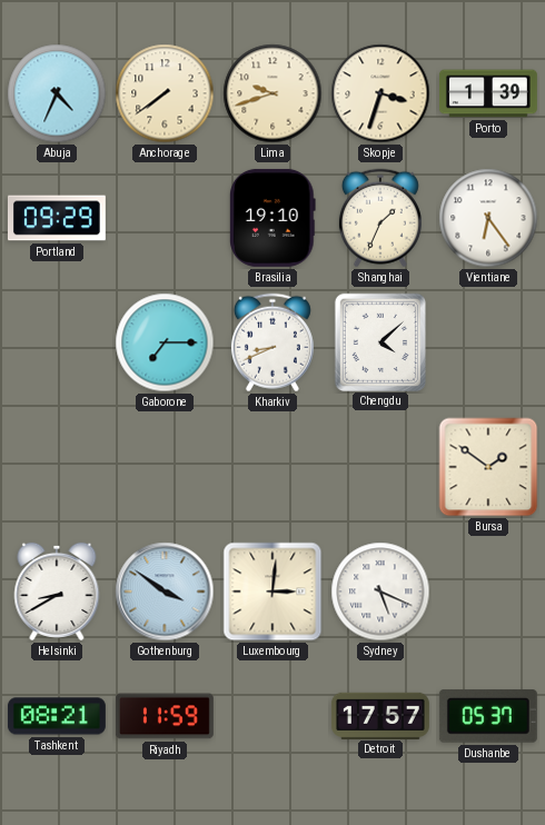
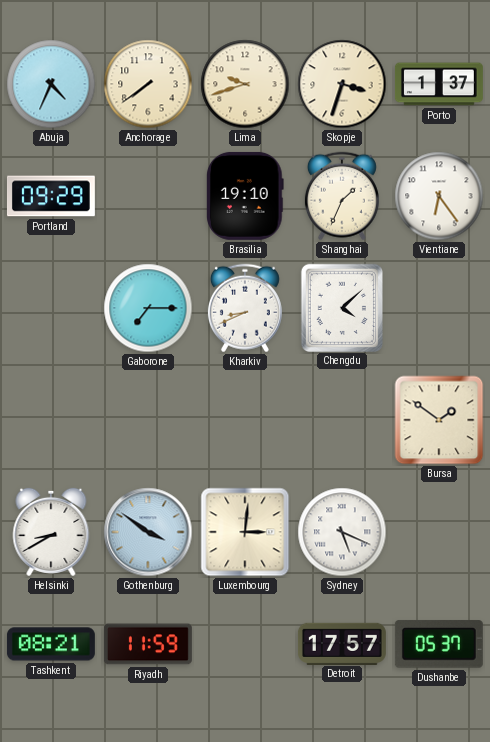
Porto: 1:39 -> 1:37
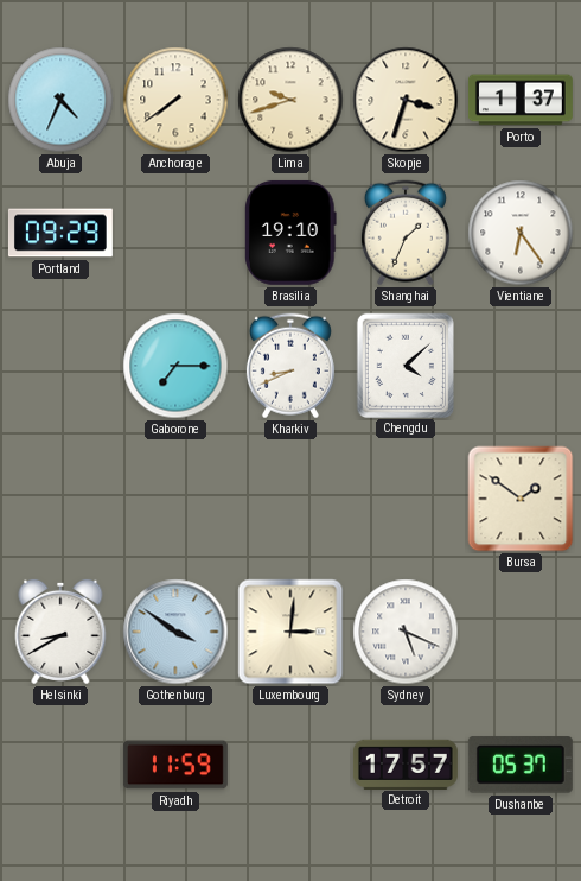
Tashkent: 08:21 -> none
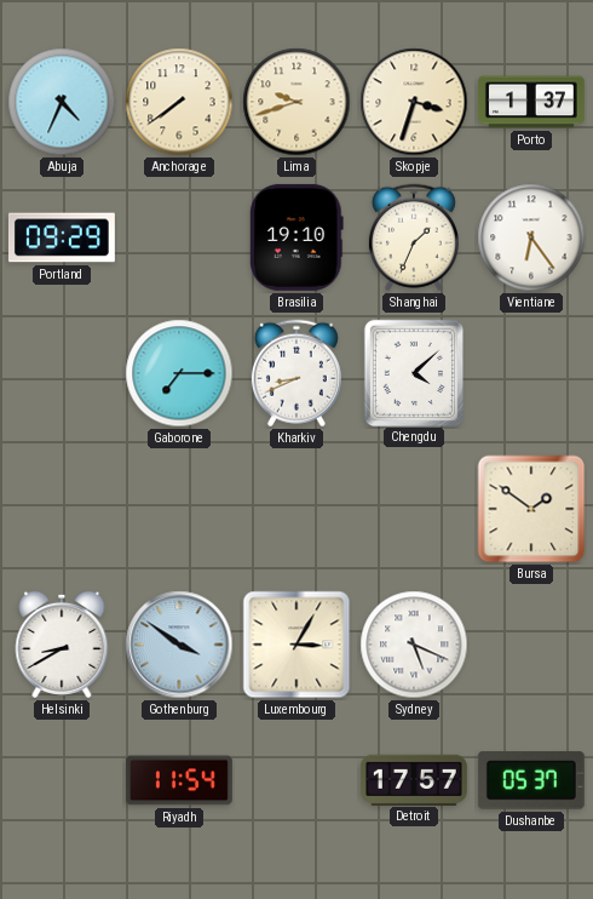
Luxembourg: 3:01 -> 3:05
Riyadh: 11:59 -> 11:54
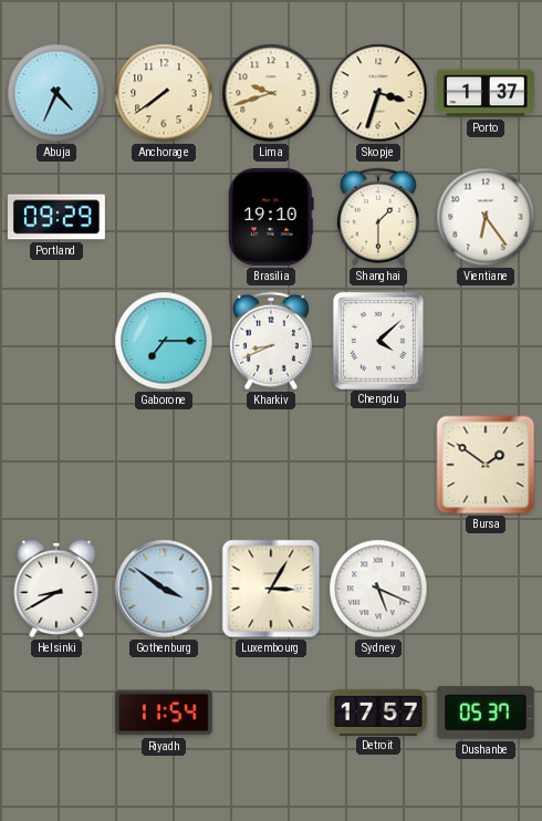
Shanghai: 1:34 -> 1:30
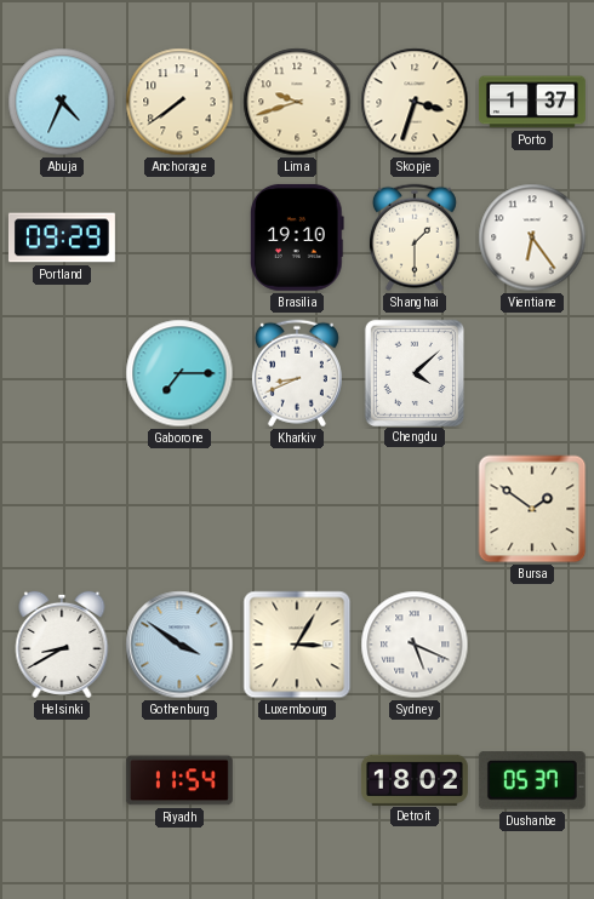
Detroit: 17:57 -> 18:02
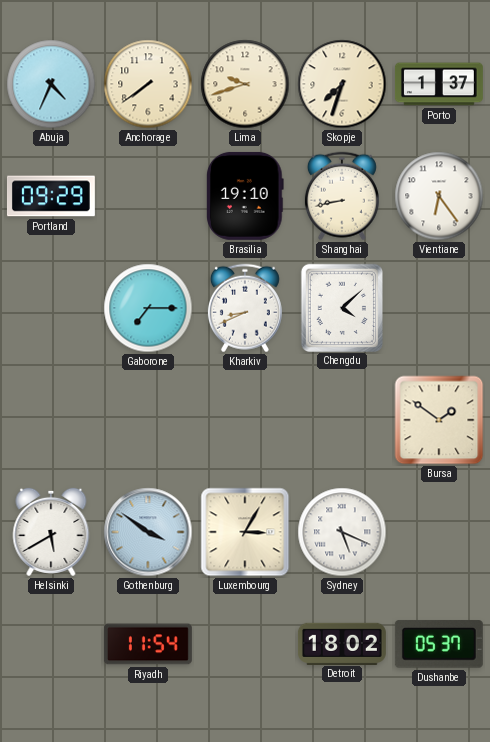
Skopje: 3:33 -> 7:33
Shanghai: 1:30 -> 8:43
Helsinki: 8:40 -> 5:40
